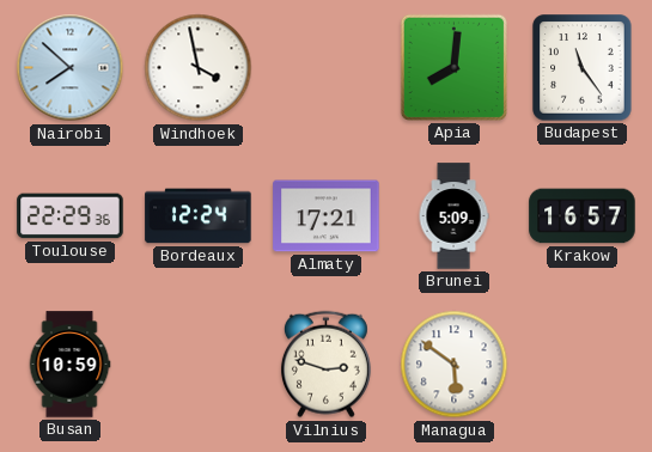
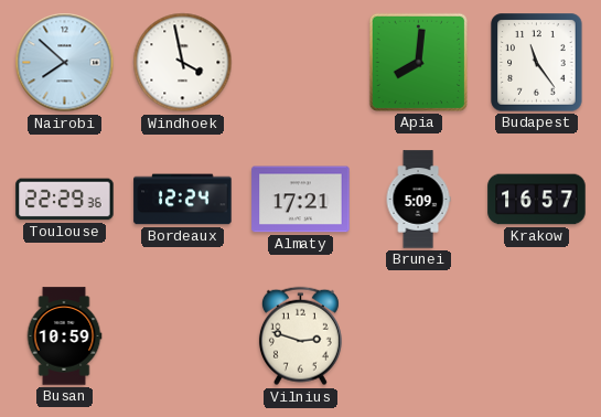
Managua: 5:51 -> none
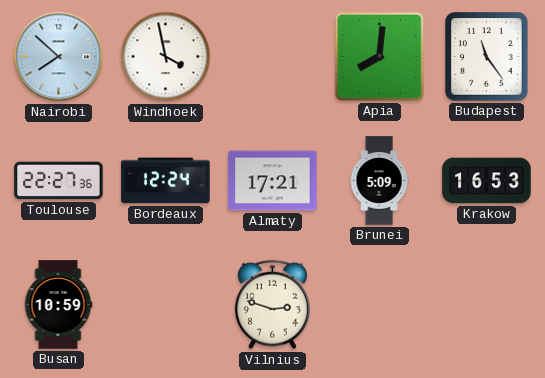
Toulouse: 22:29 -> 22:27
Krakow: 16:57 -> 16:53
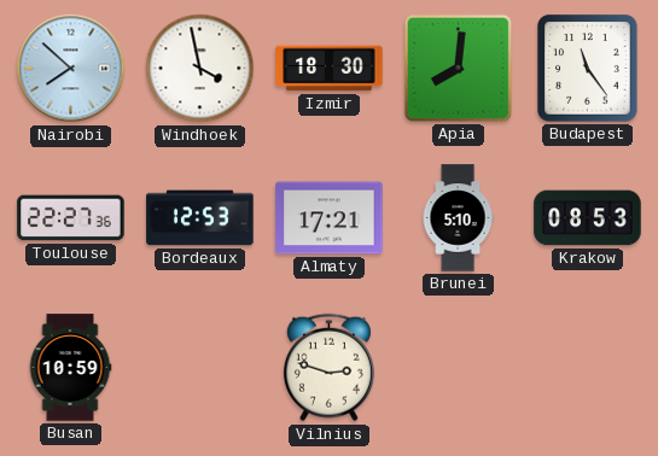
Izmir: none -> 18:30
Bordeaux: 12:24 -> 12:53
Brunei: 5:09 -> 5:10
Krakow: 16:53 -> 08:53
